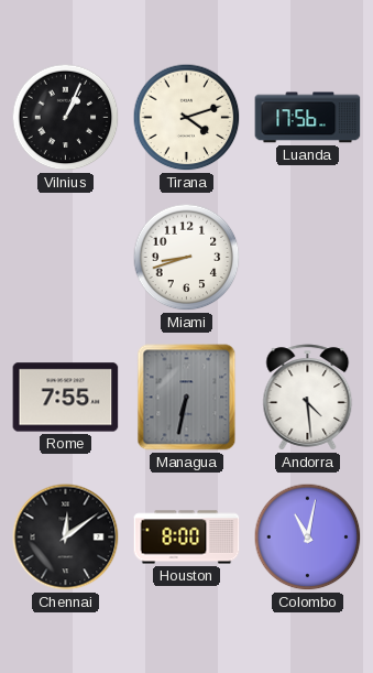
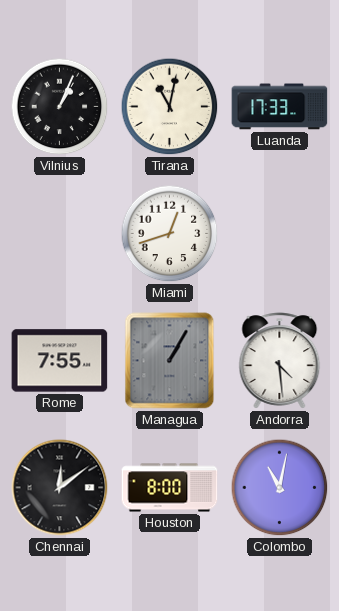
Tirana: 4:12 -> 11:02
Luanda: 17:56 -> 17:33
Miami: 8:42 -> 12:42
Managua: 6:32 -> 1:05
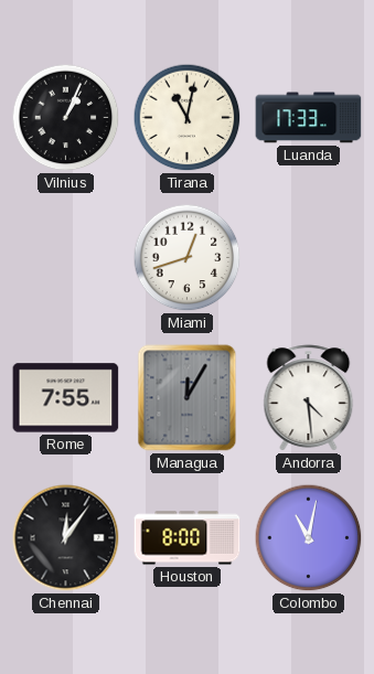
Managua: 1:05 -> 12:05
Chennai: 12:09 -> 12:06
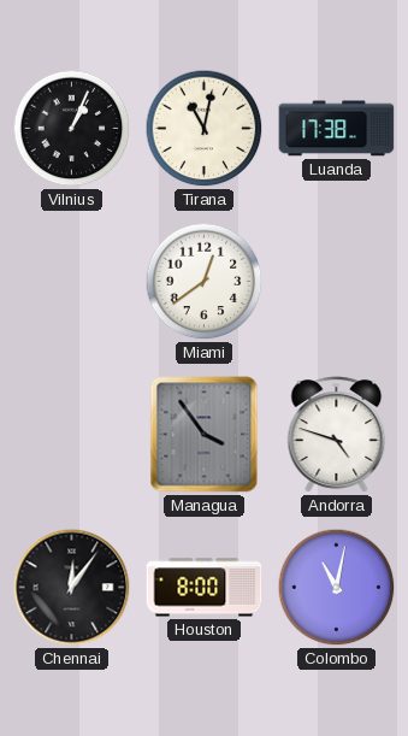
Luanda: 17:33 -> 17:38
Miami: 12:42 -> 12:39
Rome: 7:55 -> none
Managua: 12:05 -> 3:54
Andorra: 4:29 -> 4:48
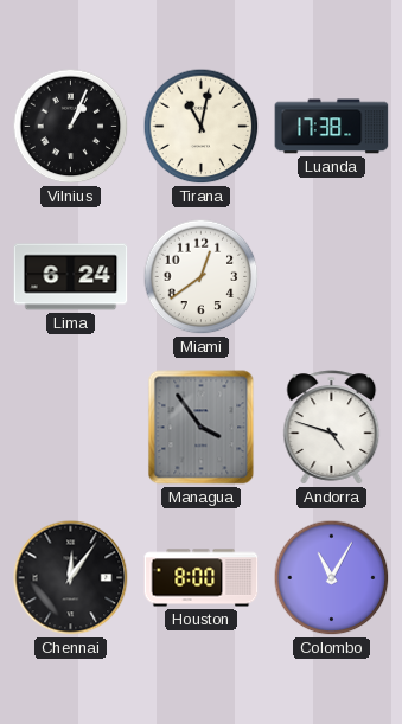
Lima: none -> 6:24
Colombo: 11:02 -> 11:05
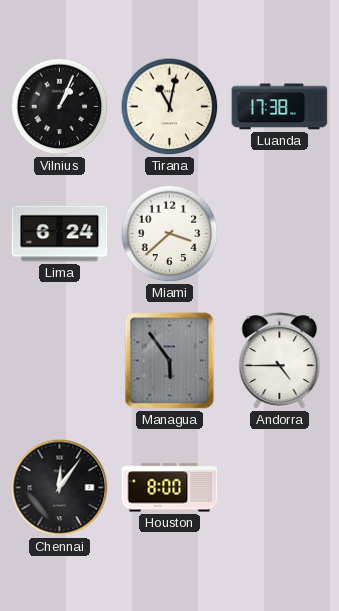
Miami: 12:39 -> 3:38
Managua: 3:54 -> 5:54
Andorra: 4:48 -> 4:45
Colombo: 11:05 -> none
